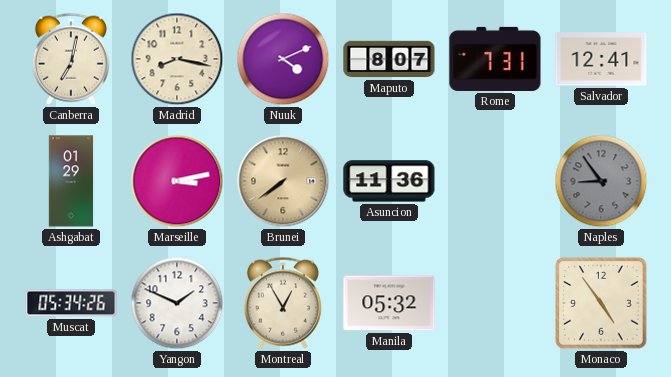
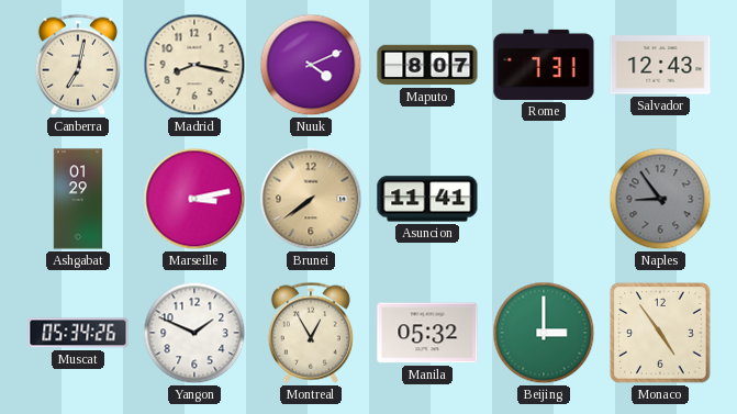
Salvador: 12:41 -> 12:43
Asuncion: 11:36 -> 11:41
Beijing: none -> 3:00
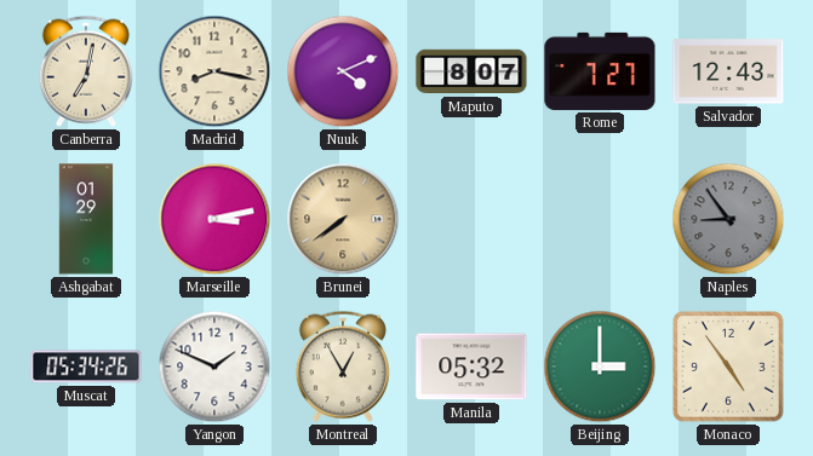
Rome: 7:31 -> 7:27
Asuncion: 11:41 -> none
